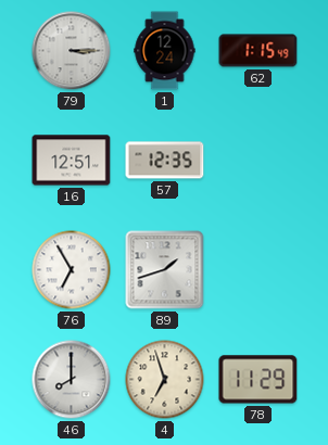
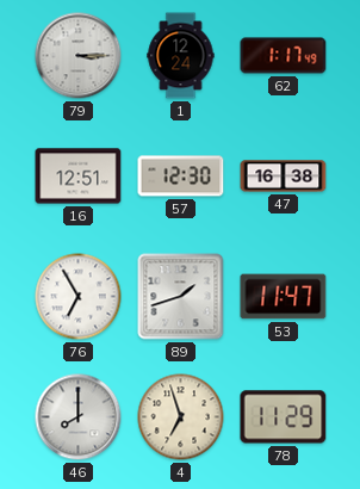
62: 1:15 -> 1:17
57: 12:35 -> 12:30
47: none -> 16:38
53: none -> 11:47
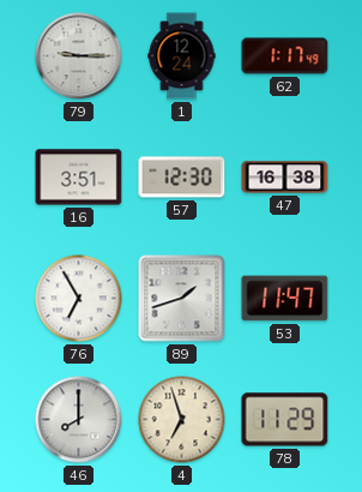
79: 3:15 -> 9:15
16: 12:51 -> 3:51
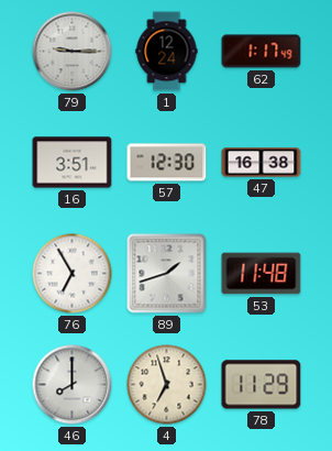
53: 11:47 -> 11:48
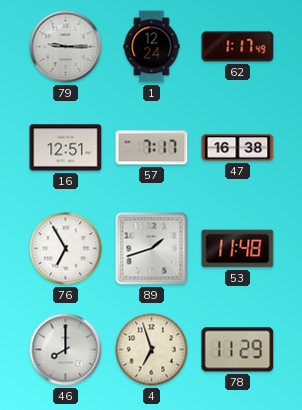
16: 3:51 -> 12:51
57: 12:30 -> 7:17
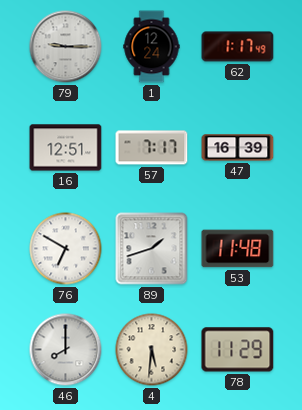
47: 16:38 -> 16:39
76: 6:55 -> 6:50
4: 6:57 -> 5:31
